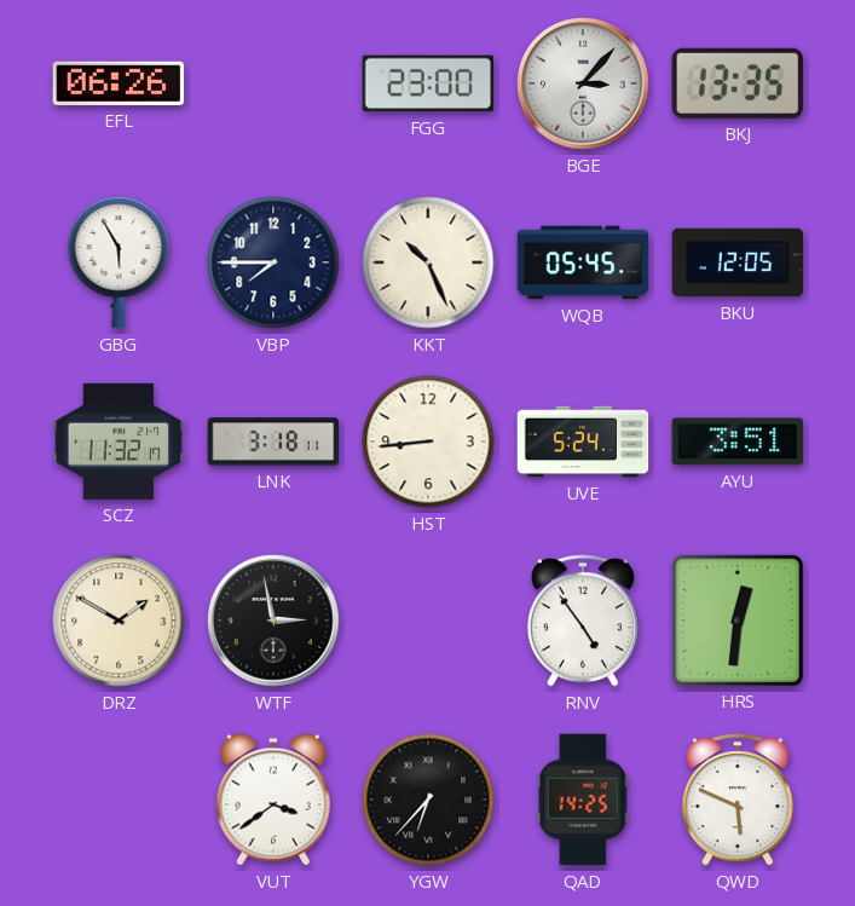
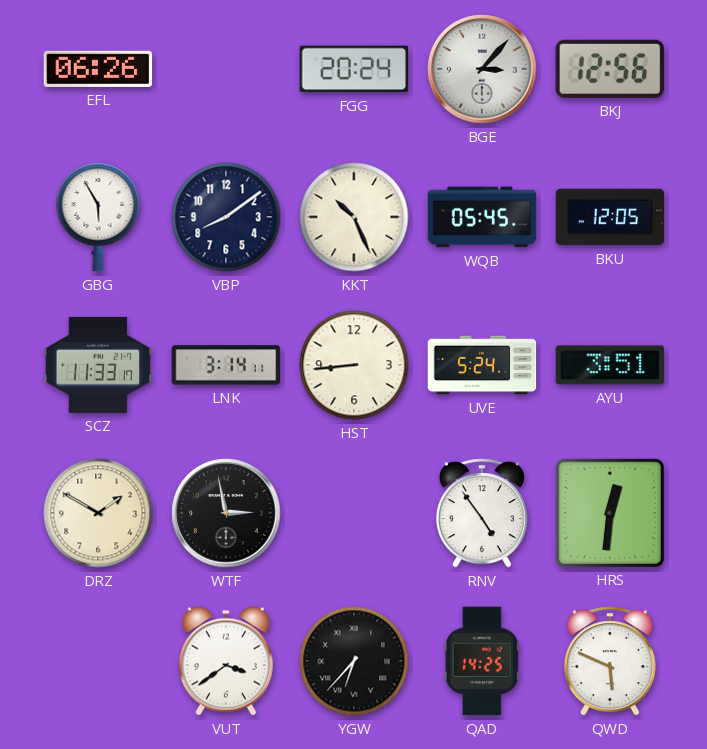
FGG: 23:00 -> 20:24
BKJ: 13:35 -> 12:56
VBP: 7:45 -> 8:09
SCZ: 11:32 -> 11:33
LNK: 3:18 -> 3:14
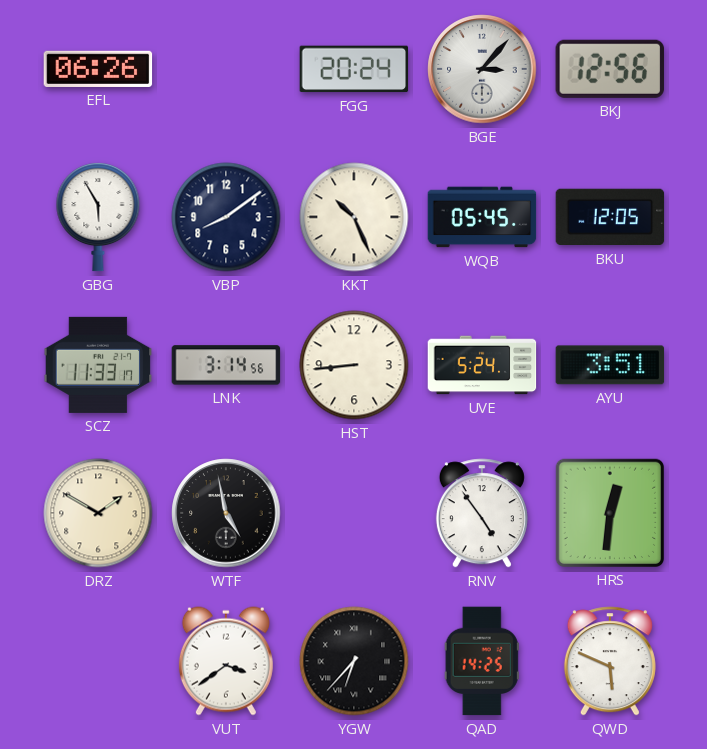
LNK: 3:14:11 -> 3:14:56
WTF: 2:58 -> 4:58
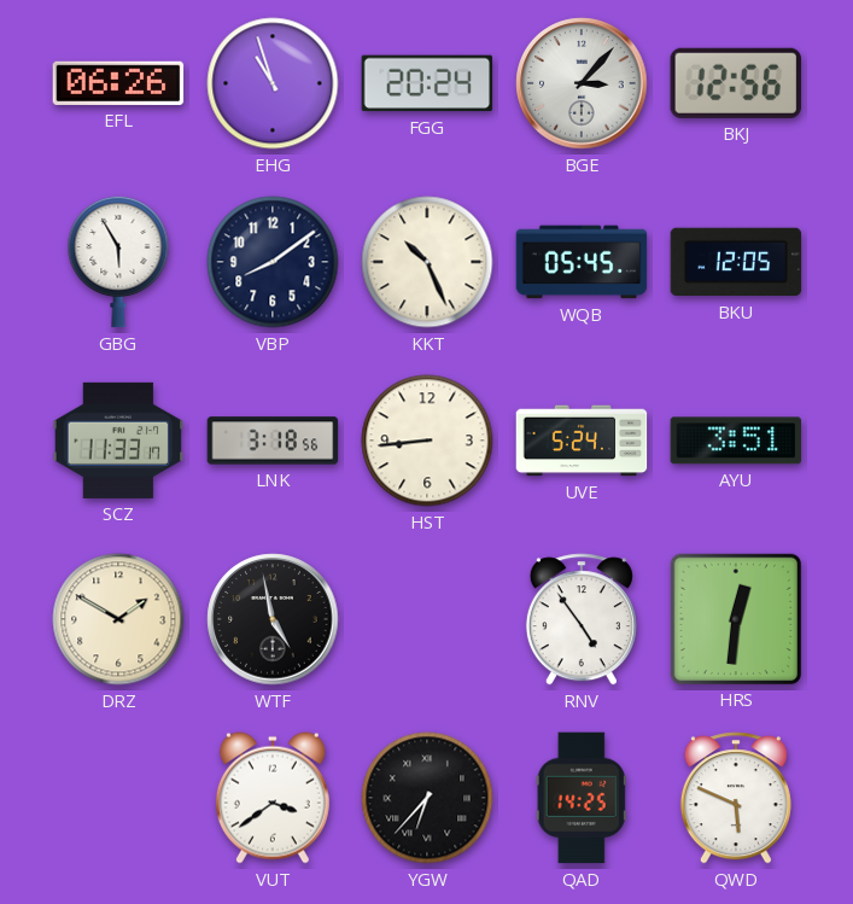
EHG: none -> 10:57
LNK: 3:14 -> 3:18
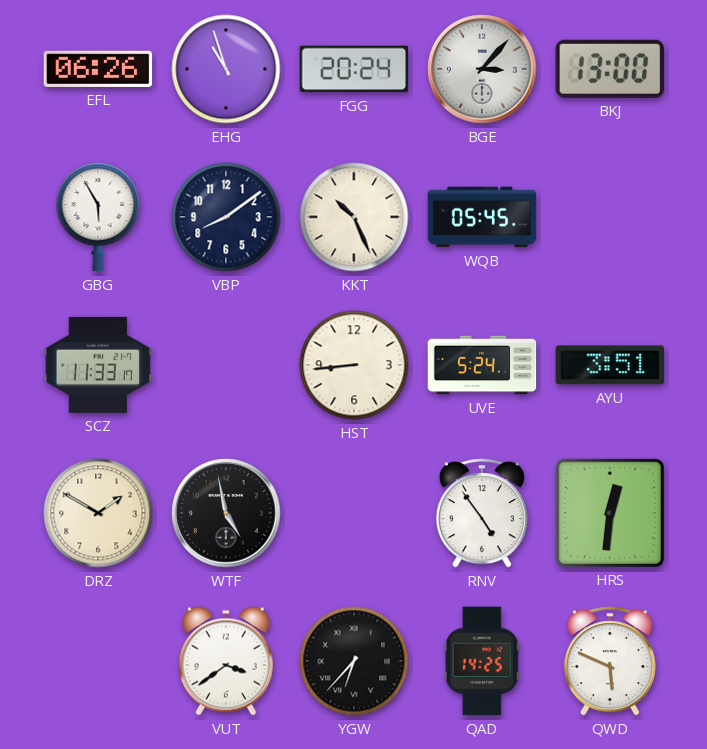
BKJ: 12:56 -> 13:00
BKU: 12:05 -> none
LNK: 3:18 -> none
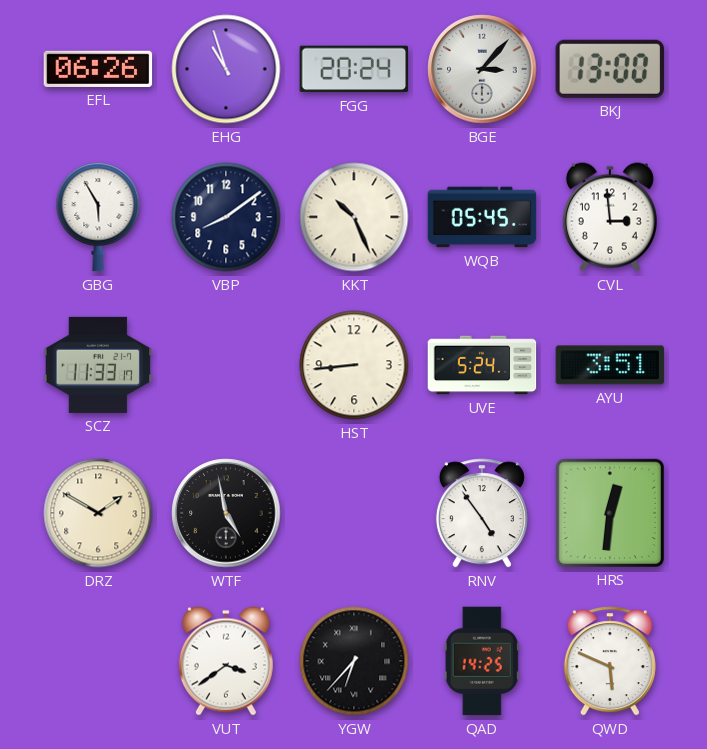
CVL: none -> 2:59
